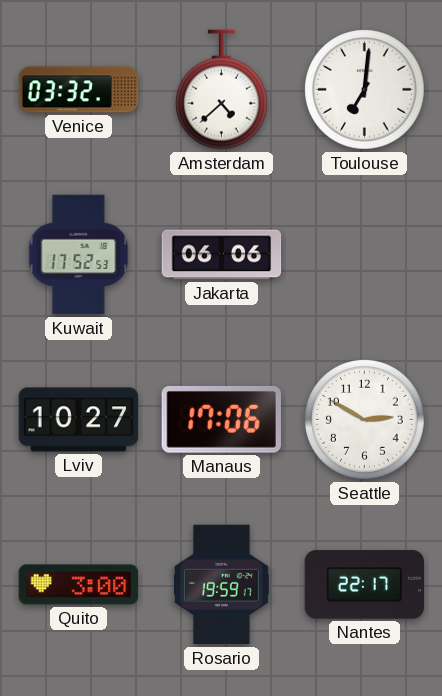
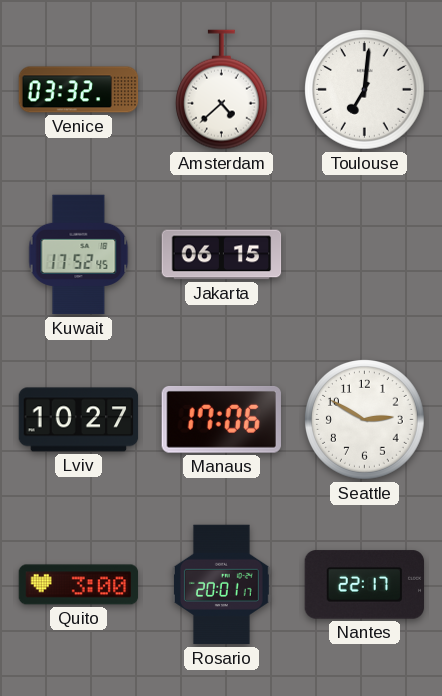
Kuwait: 17:52:53 -> 17:52:45
Jakarta: 06:06 -> 06:15
Rosario: 19:59 -> 20:01
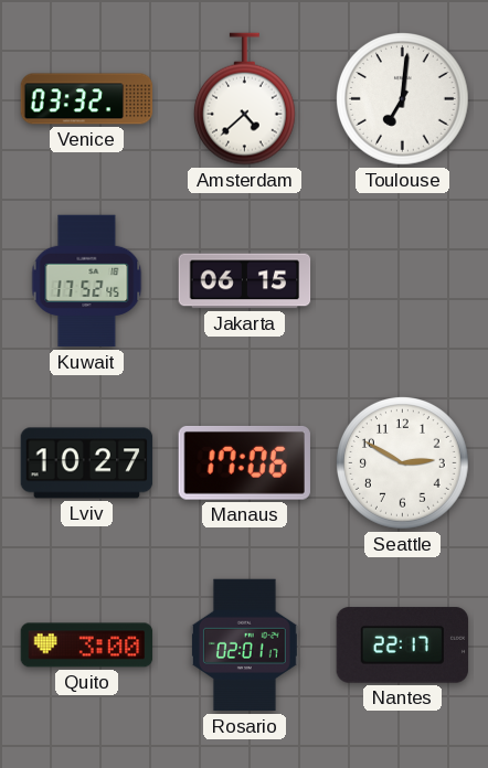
Rosario: 20:01 -> 02:01
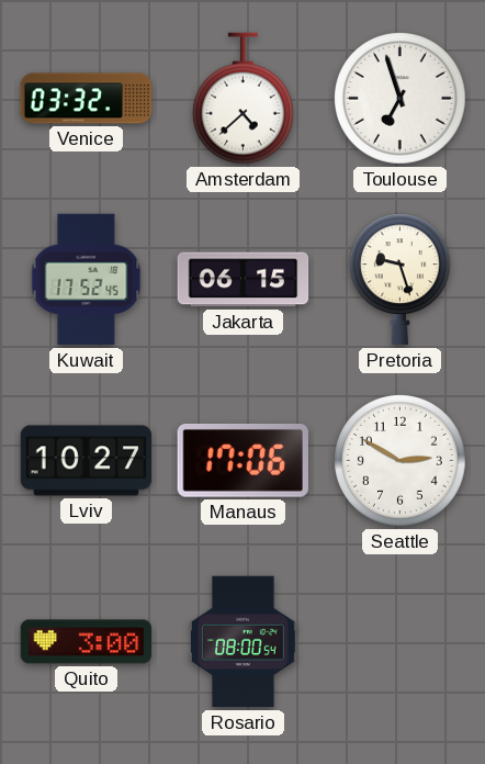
Toulouse: 7:01 -> 6:57
Pretoria: none -> 9:27
Rosario: 02:01 -> 08:00
Nantes: 22:17 -> none
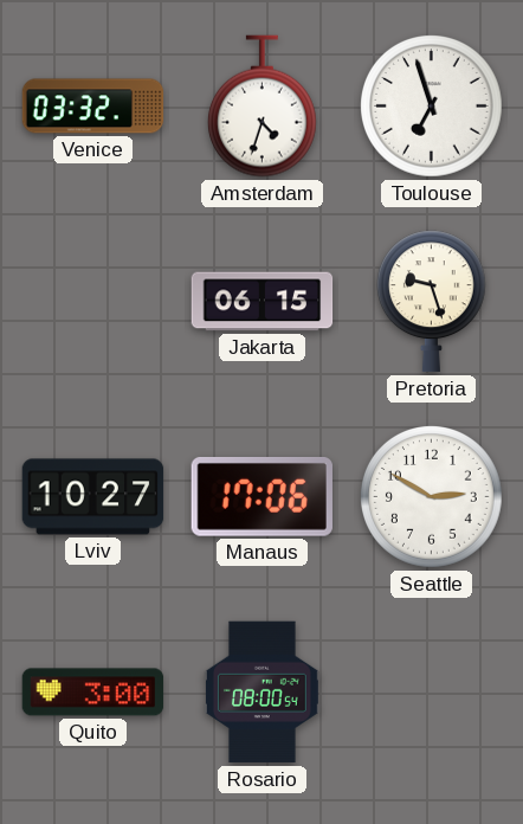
Amsterdam: 4:38 -> 4:33
Kuwait: 17:52 -> none
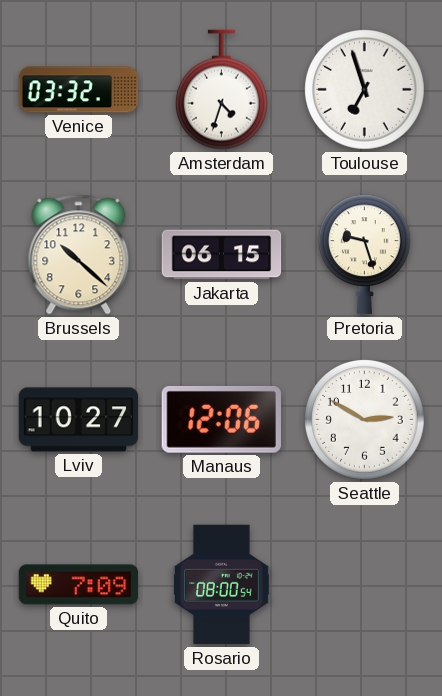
Brussels: none -> 10:22
Manaus: 17:06 -> 12:06
Quito: 3:00 -> 7:09
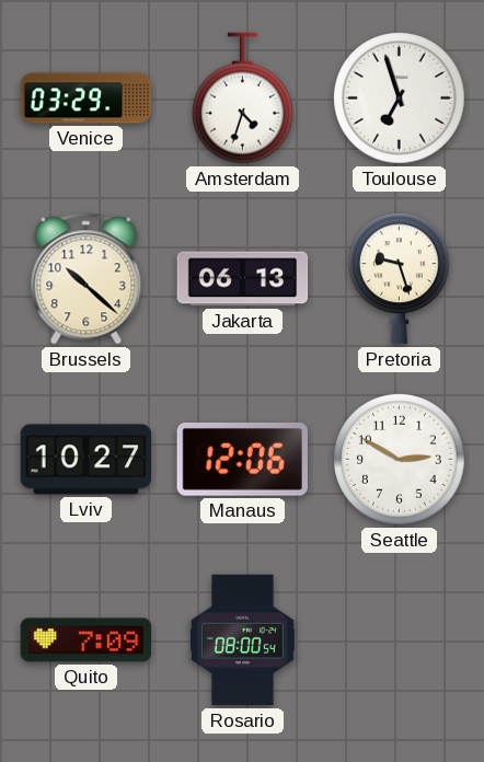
Venice: 03:32 -> 03:29
Jakarta: 06:15 -> 06:13
